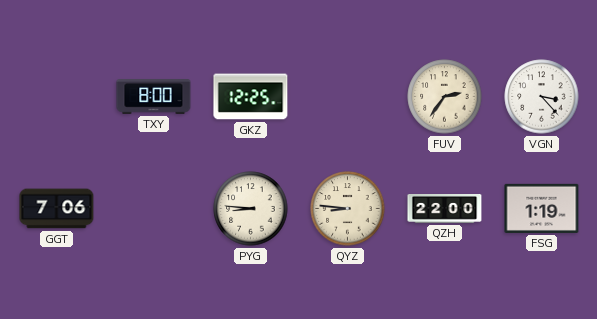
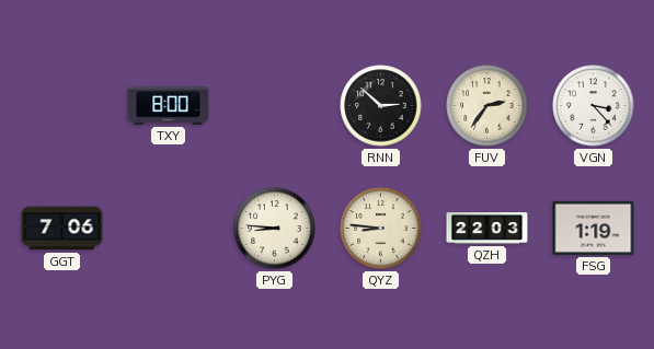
GKZ: 12:25 -> none
RNN: none -> 2:52
QZH: 22:00 -> 22:03
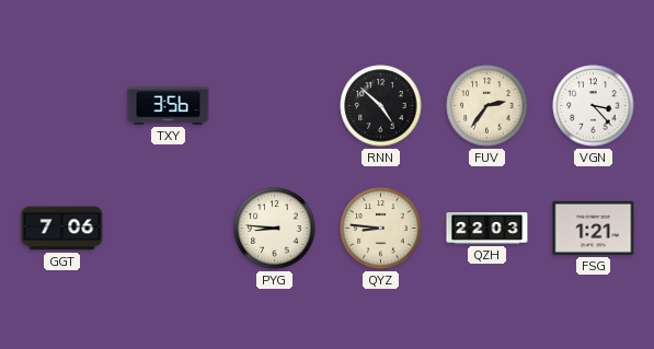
TXY: 8:00 -> 3:56
RNN: 2:52 -> 4:52
FSG: 1:19 -> 1:21
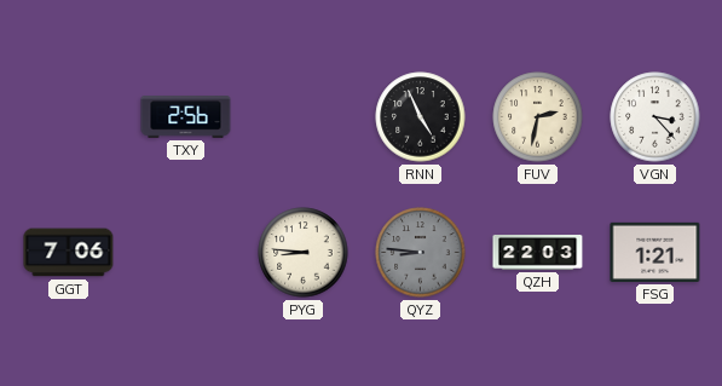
TXY: 3:56 -> 2:56
RNN: 4:52 -> 4:56
FUV: 2:36 -> 2:32
QYZ dial: cream -> grey
